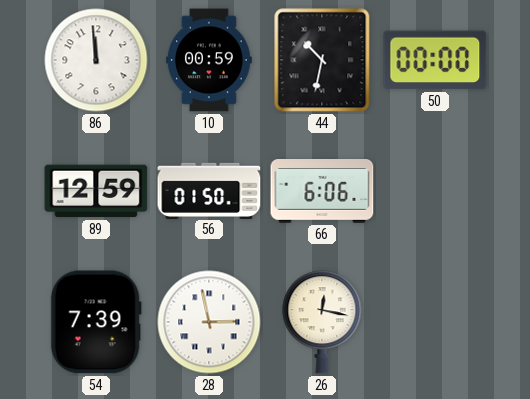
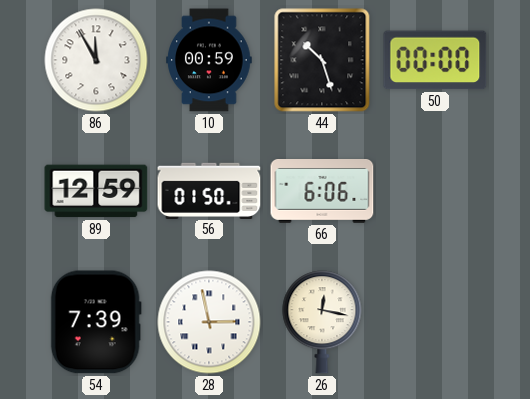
86: 11:59 -> 11:55
44: 10:32 -> 10:27
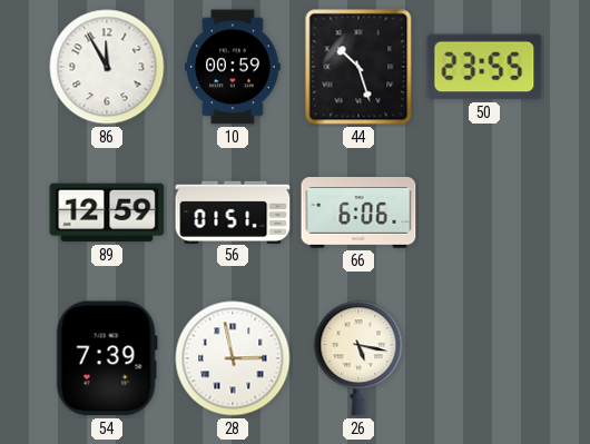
50: 00:00 -> 23:55
56: 01:50 -> 01:51
26: 12:17 -> 5:17
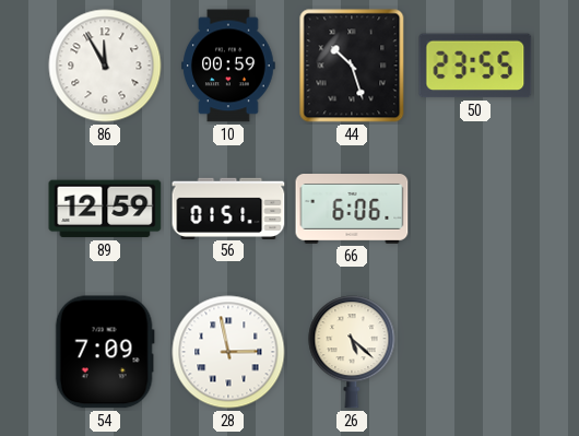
54: 7:39 -> 7:09
26: 5:17 -> 5:22
